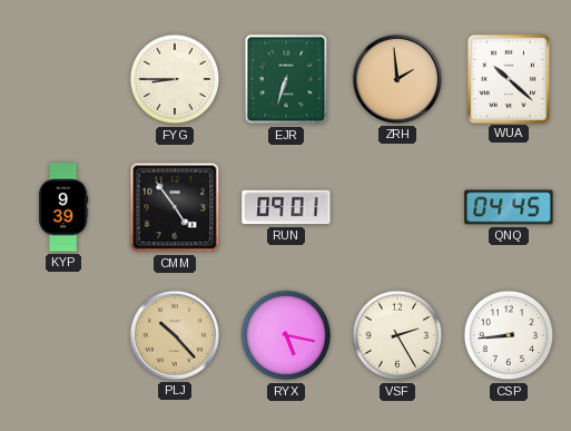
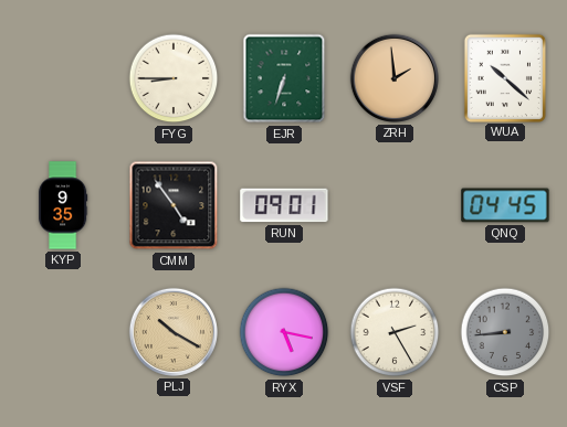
KYP: 9:39 -> 9:35
PLJ: 10:23 -> 10:20
CSP dial: white -> grey
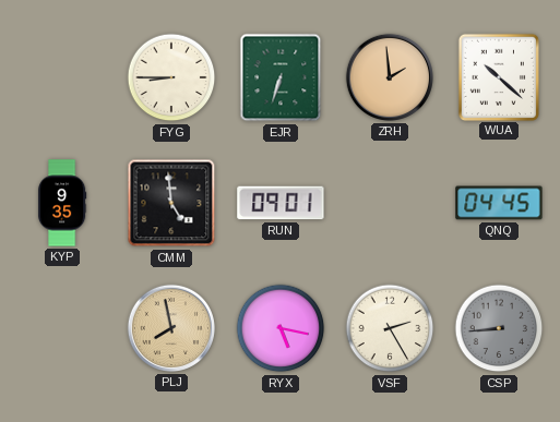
CMM: 4:54 -> 4:59
PLJ: 10:20 -> 7:58
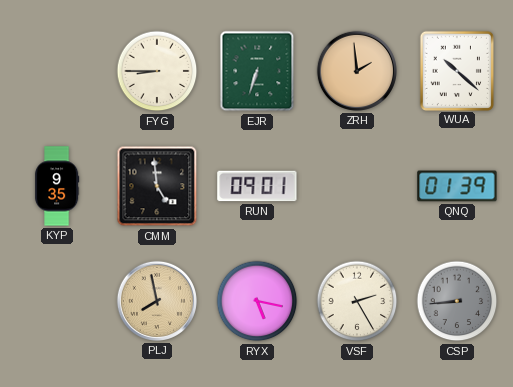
QNQ: 04:45 -> 01:39
